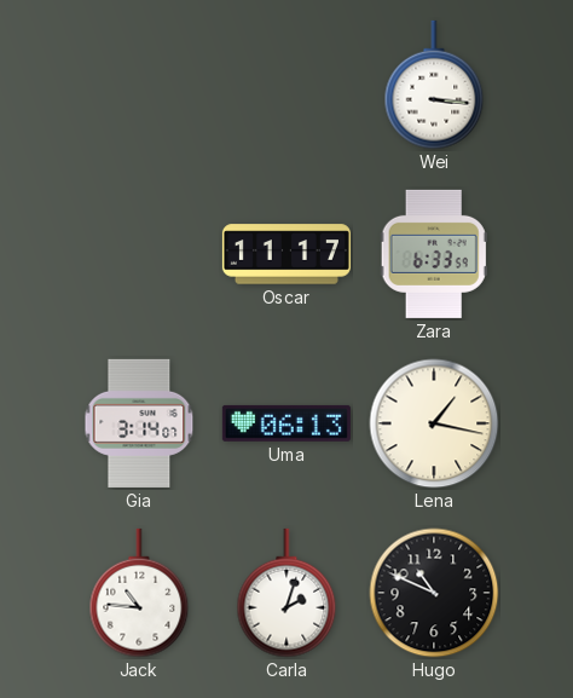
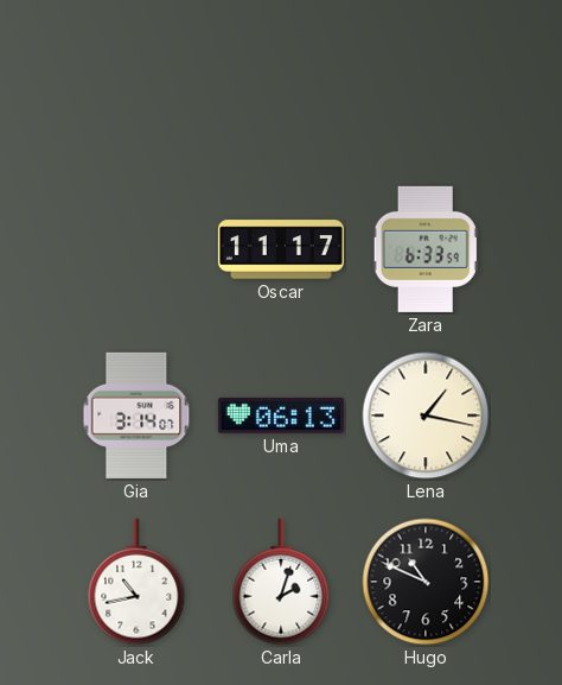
Wei: 3:16 -> none
Jack: 10:46 -> 10:43
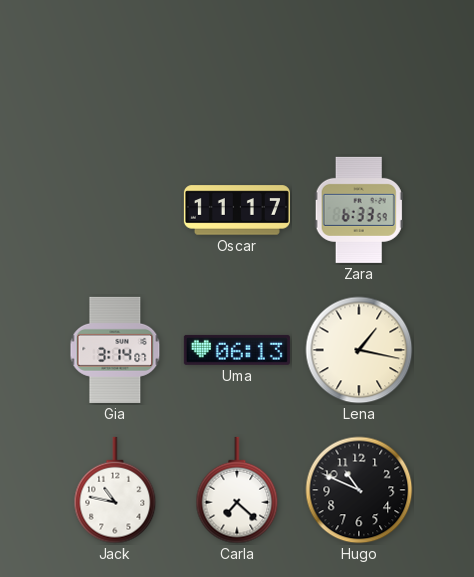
Jack: 10:43 -> 10:47
Carla: 2:03 -> 7:22
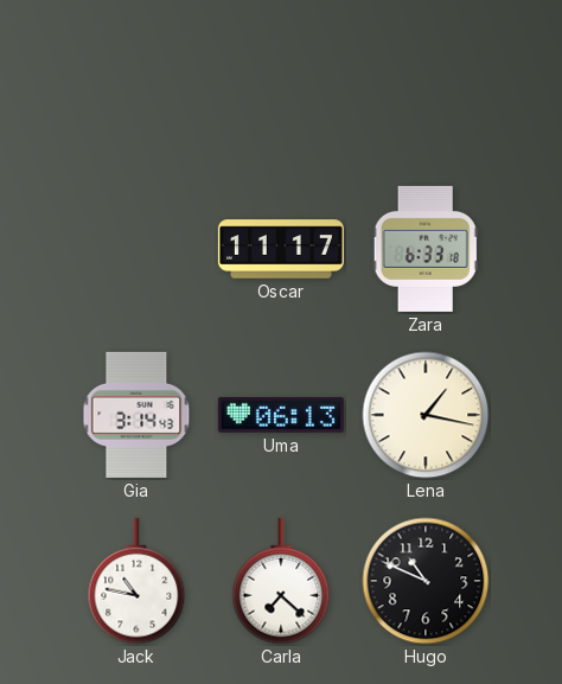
Zara: 6:33:59 -> 6:33:18
Gia: 3:14:07 -> 3:14:43
